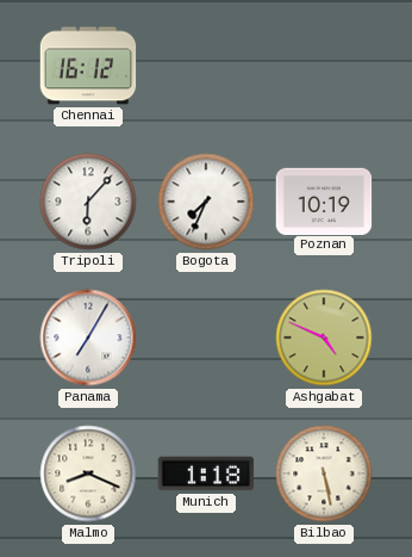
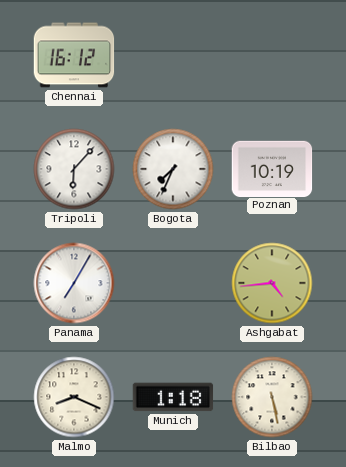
Ashgabat: 4:49 -> 4:44
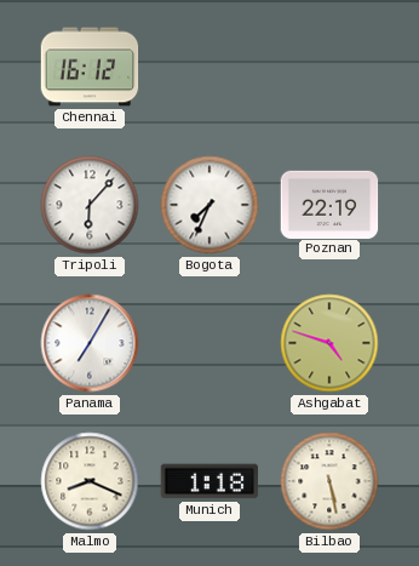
Poznan: 10:19 -> 22:19
Ashgabat: 4:44 -> 4:48
